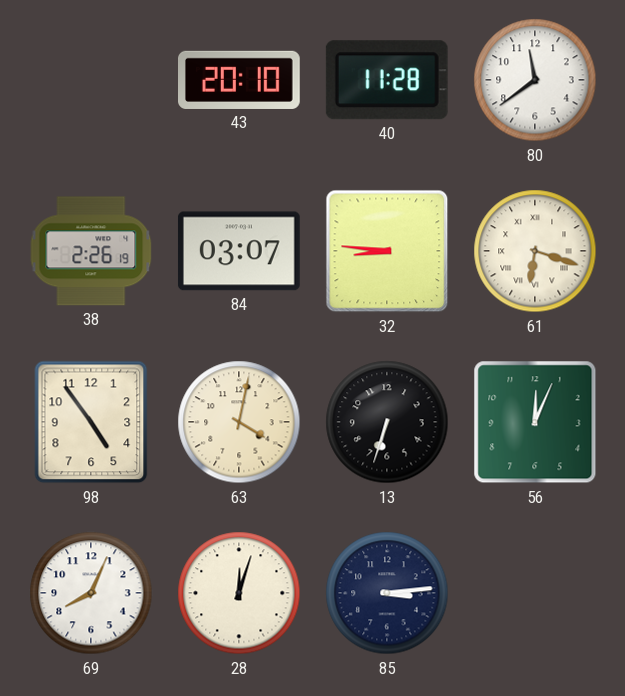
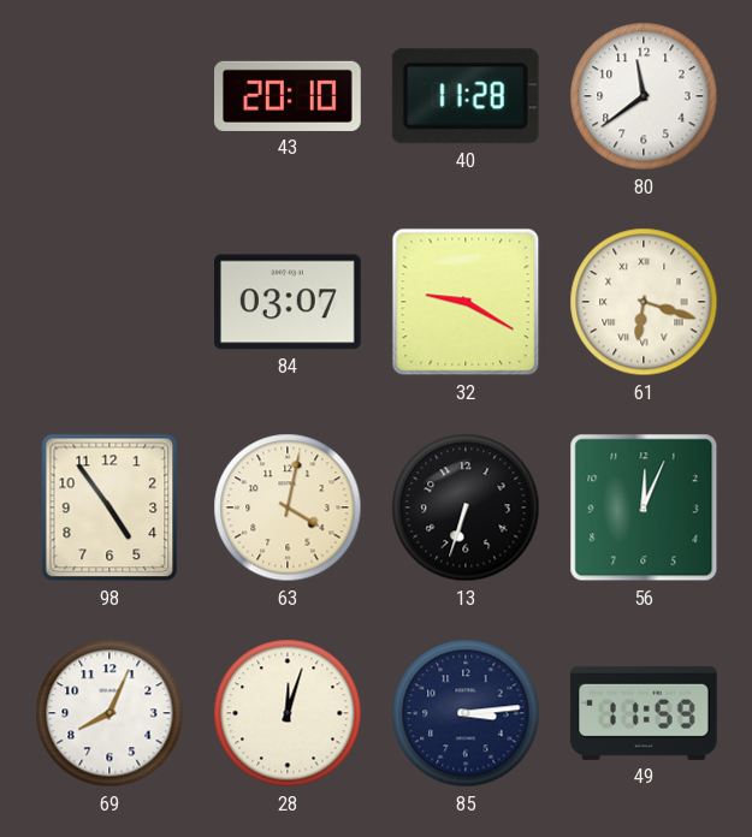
38: 2:26 -> none
32: 8:46 -> 9:20
49: none -> 11:59
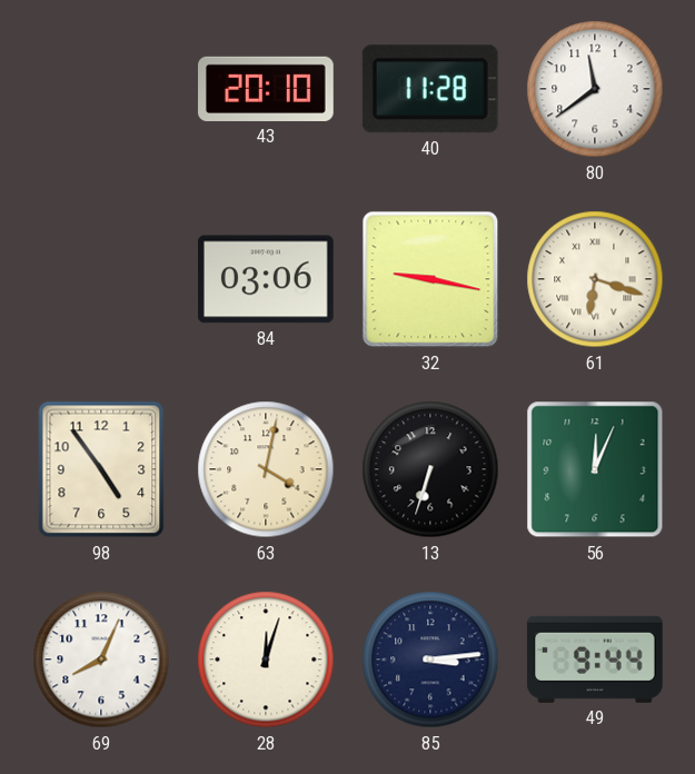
84: 03:07 -> 03:06
32: 9:20 -> 9:17
49: 11:59 -> 9:44
